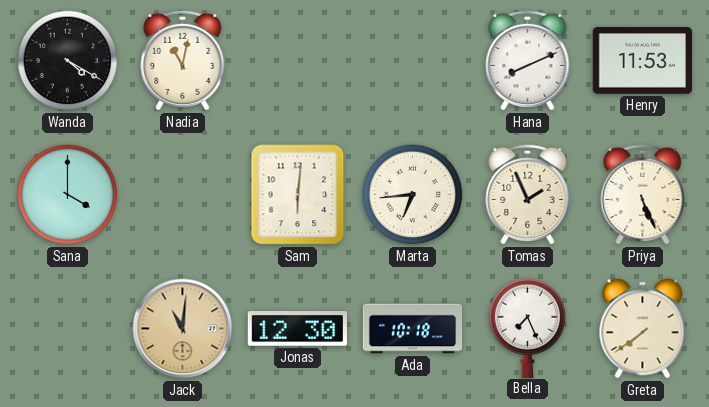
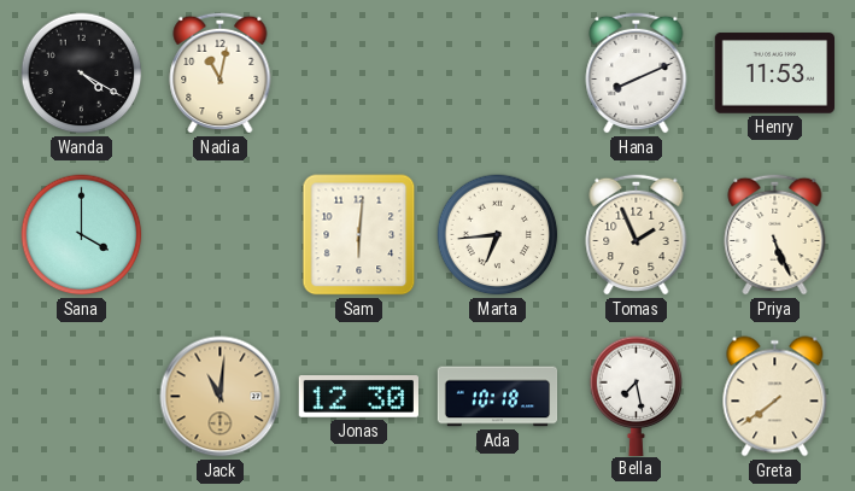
Bella: 7:26 -> 7:28
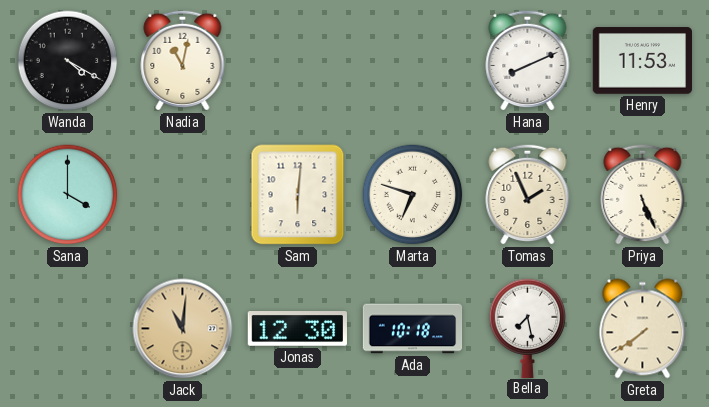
Marta: 6:44 -> 6:48
